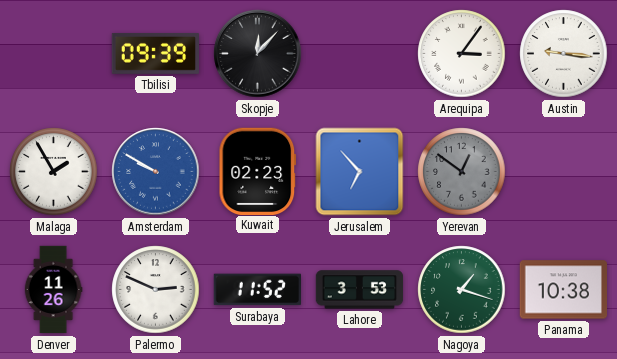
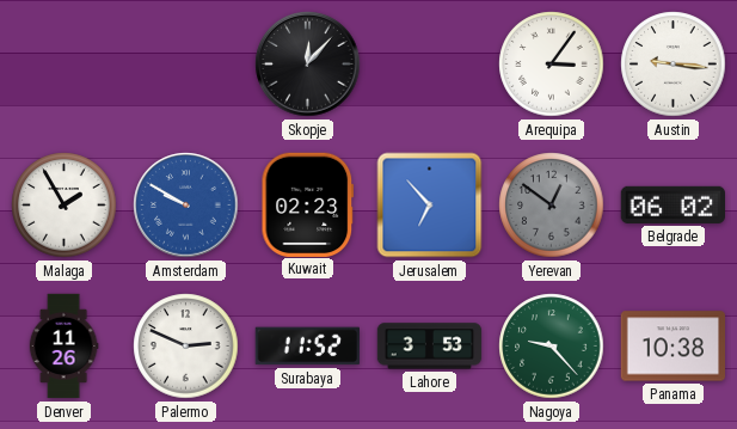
Tbilisi: 09:39 -> none
Belgrade: none -> 06:02
Nagoya: 1:18 -> 9:23
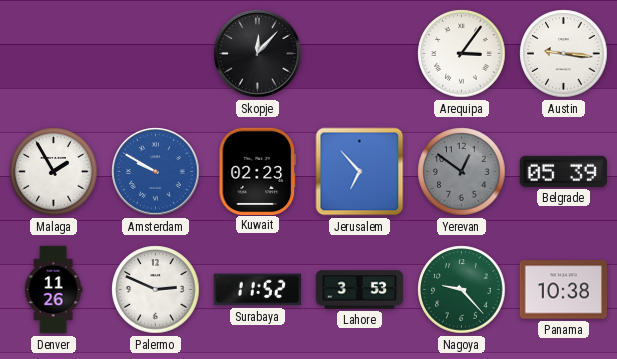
Belgrade: 06:02 -> 05:39
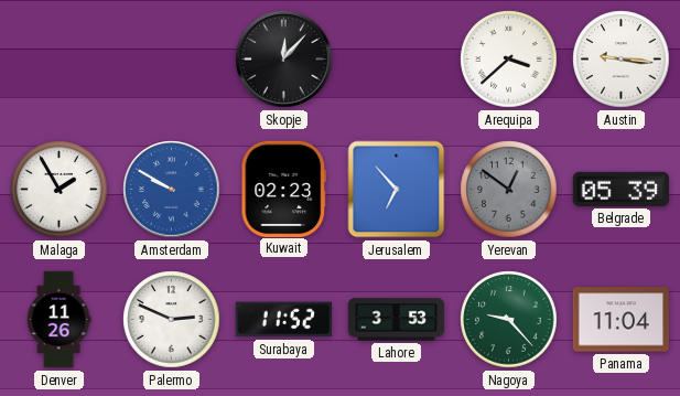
Arequipa: 3:06 -> 3:38
Panama: 10:38 -> 11:04
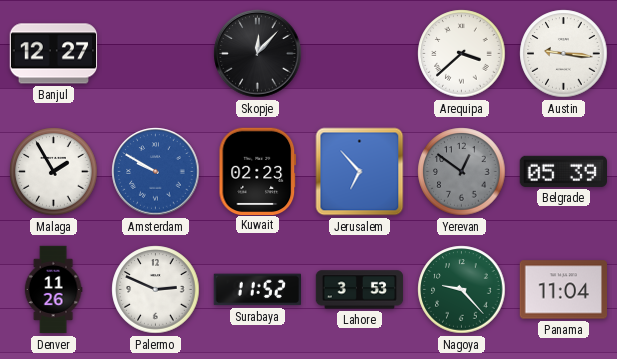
Banjul: none -> 12:27
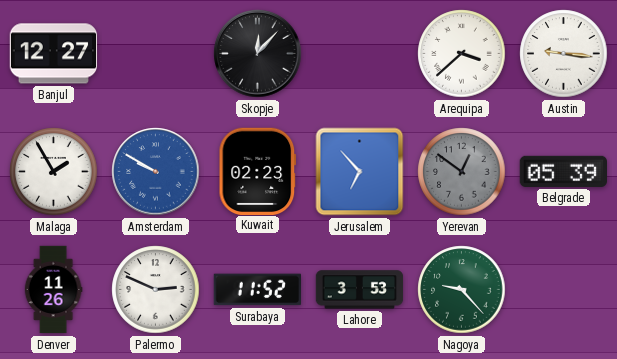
Panama: 11:04 -> none
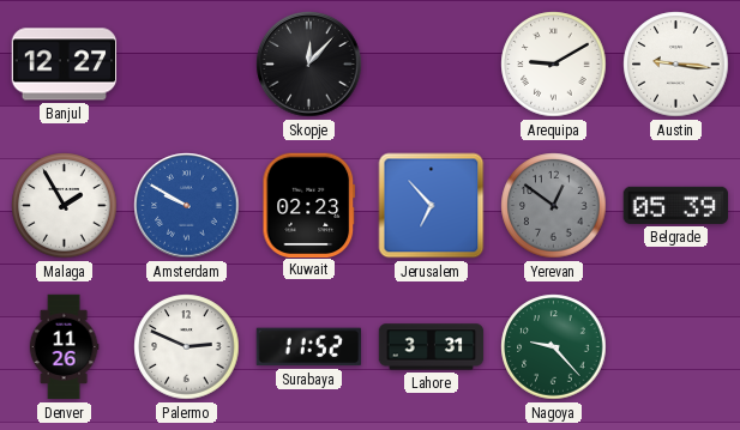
Arequipa: 3:38 -> 9:10
Lahore: 3:53 -> 3:31
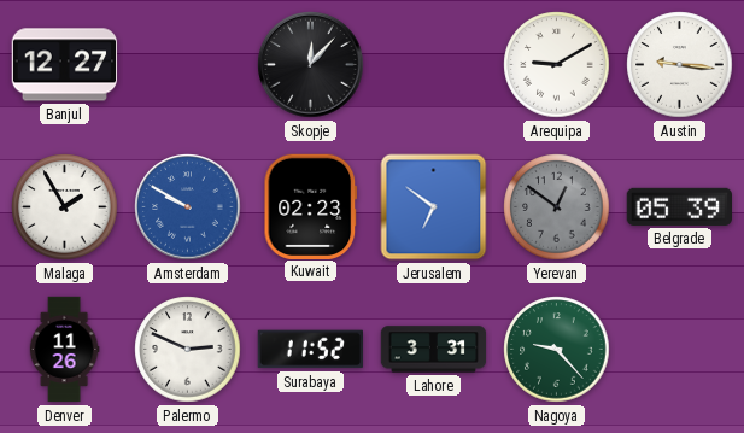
Jerusalem: 6:53 -> 6:51
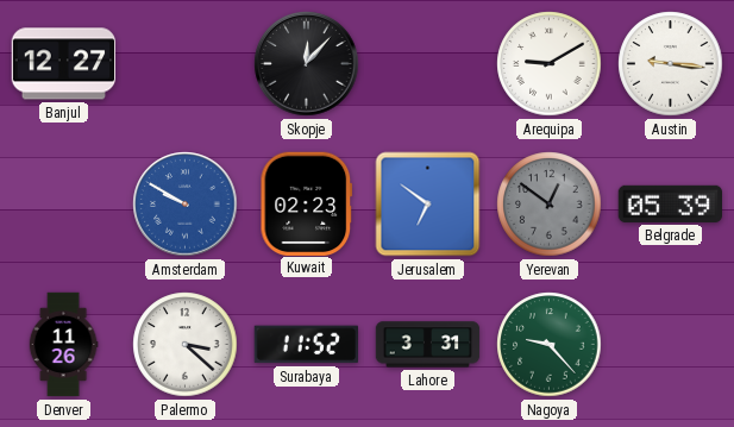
Malaga: 1:55 -> none
Palermo: 2:49 -> 3:22
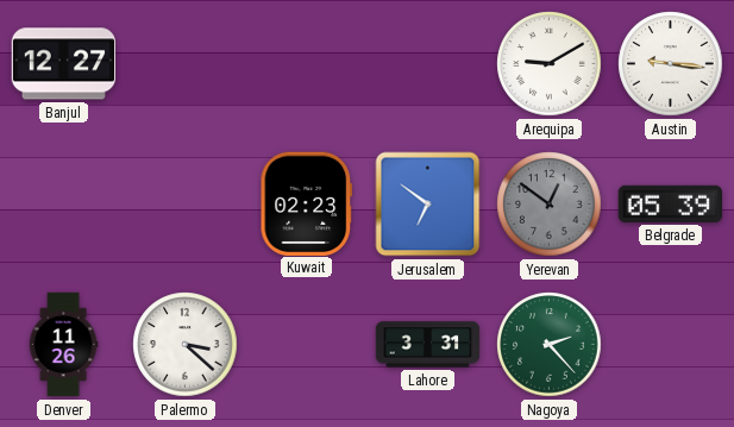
Skopje: 12:07 -> none
Amsterdam: 9:50 -> none
Surabaya: 11:52 -> none
Nagoya: 9:23 -> 2:23
